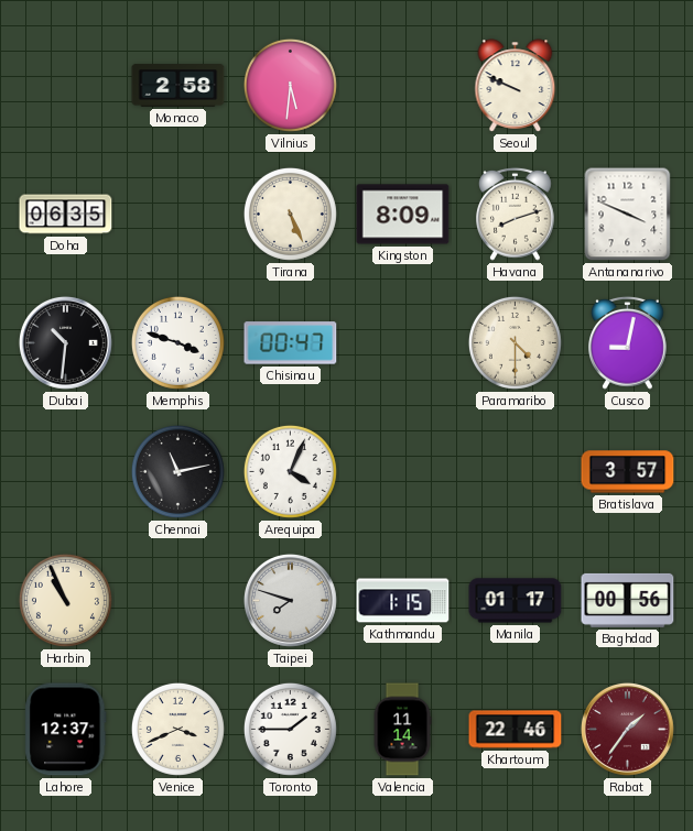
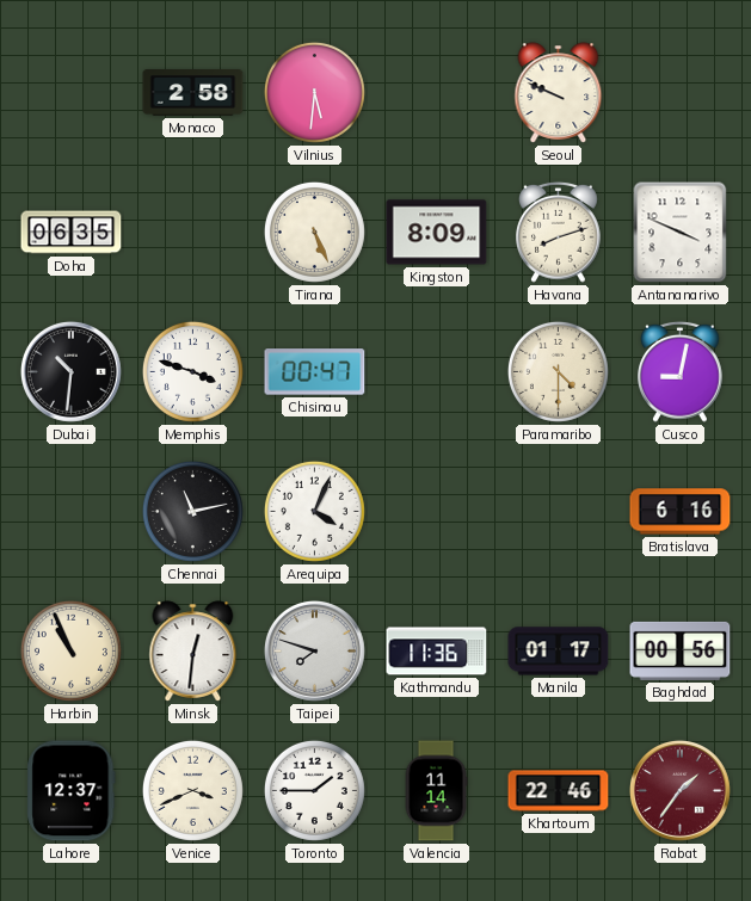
Bratislava: 3:57 -> 6:16
Minsk: none -> 12:31
Kathmandu: 1:15 -> 11:36
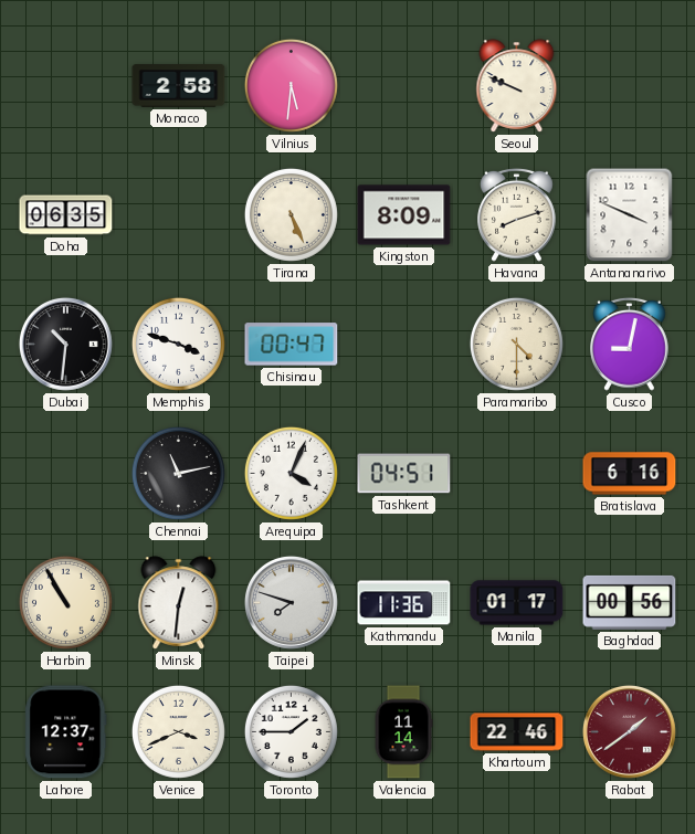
Tashkent: none -> 04:51
Harbin: 10:56 -> 10:55
Rabat: 1:36 -> 1:39
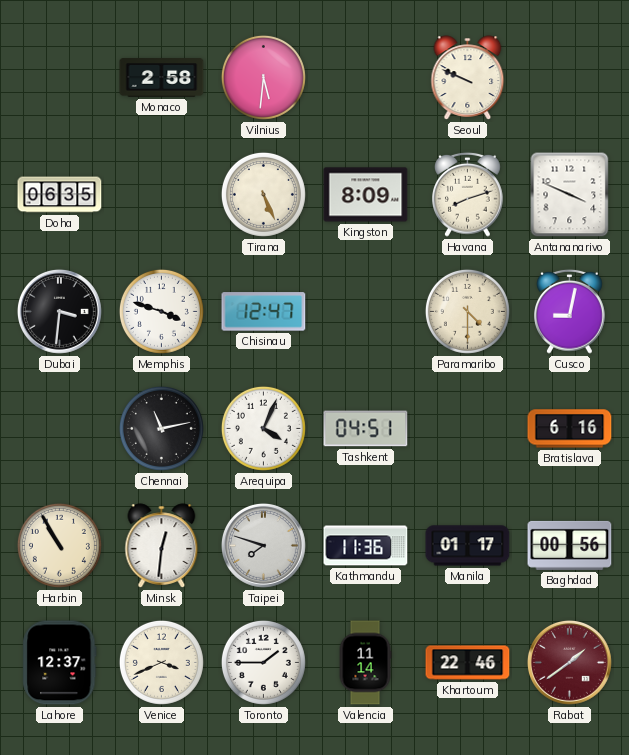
Dubai: 10:31 -> 3:31
Chisinau: 00:47 -> 12:47
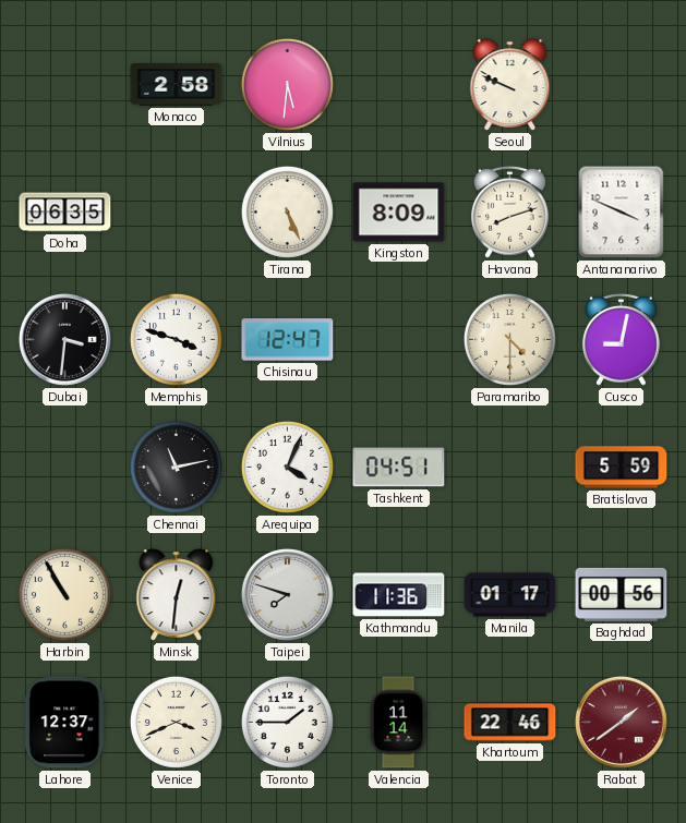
Bratislava: 6:16 -> 5:59
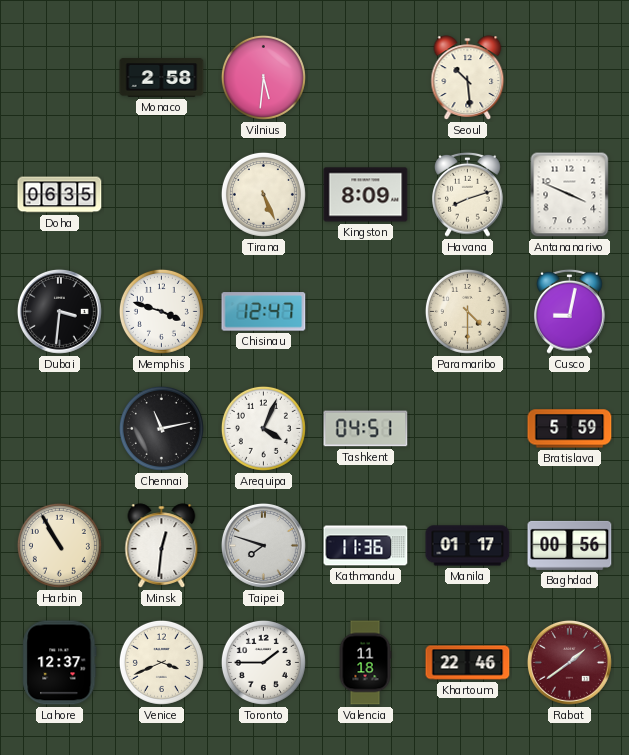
Seoul: 9:49 -> 10:29
Valencia: 11:14 -> 11:18
